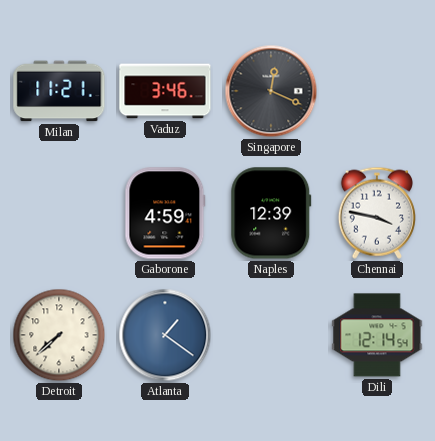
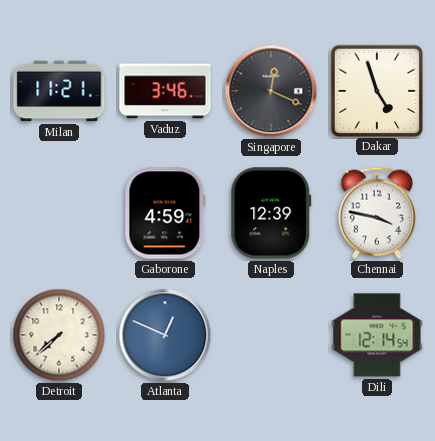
Dakar: none -> 4:57
Atlanta: 1:21 -> 12:49
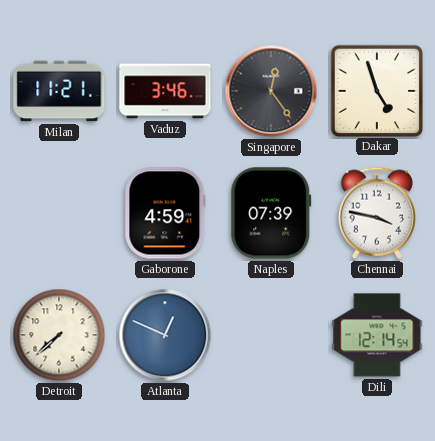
Singapore: 12:19 -> 12:24
Naples: 12:39 -> 07:39
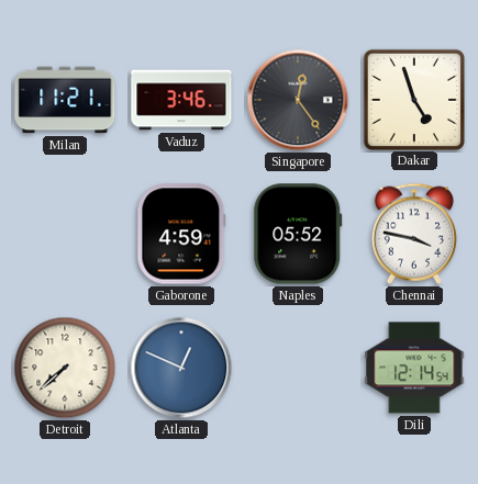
Naples: 07:39 -> 05:52
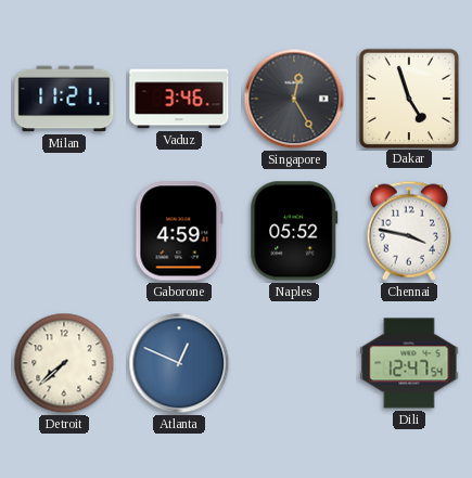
Singapore: 12:24 -> 12:25
Dili: 12:14 -> 12:47
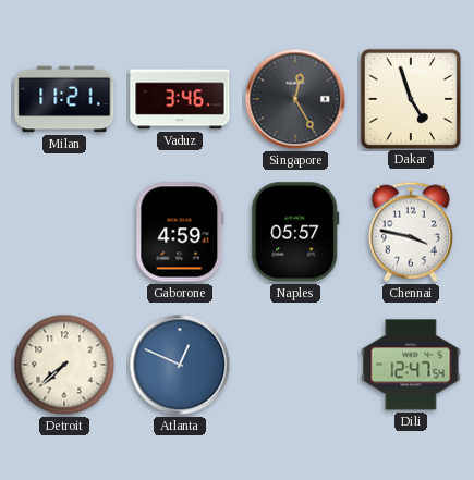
Naples: 05:52 -> 05:57
